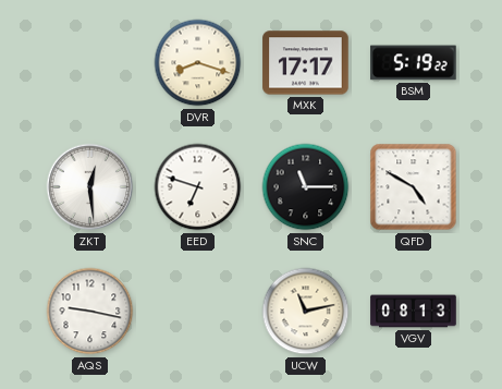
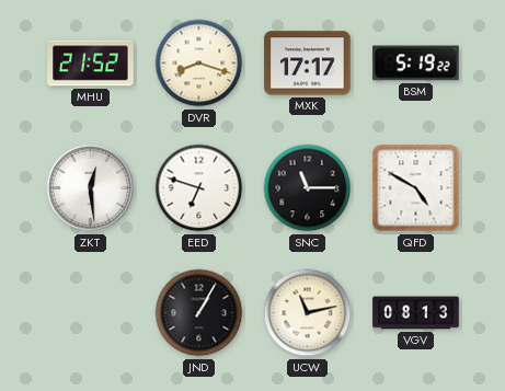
MHU: none -> 21:52
AQS: 9:17 -> none
JND: none -> 1:05
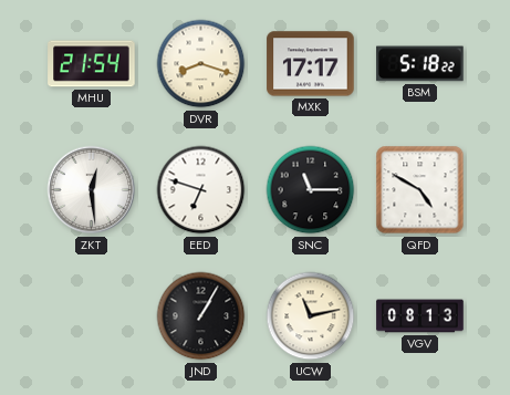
MHU: 21:52 -> 21:54
BSM: 5:19 -> 5:18
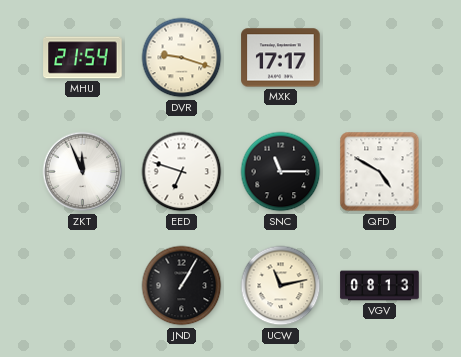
DVR: 8:18 -> 9:18
BSM: 5:18 -> none
ZKT: 12:29 -> 11:56
